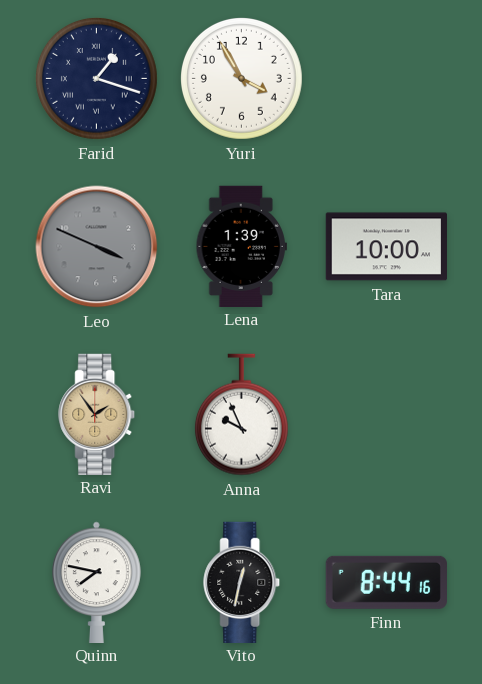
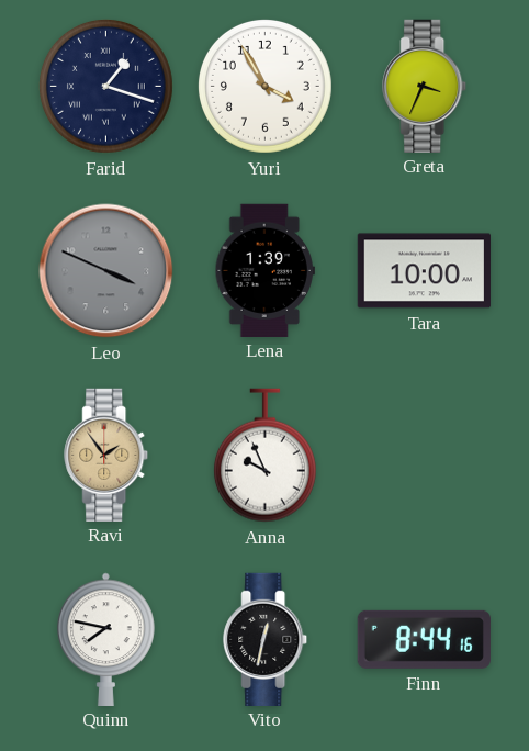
Greta: none -> 3:34
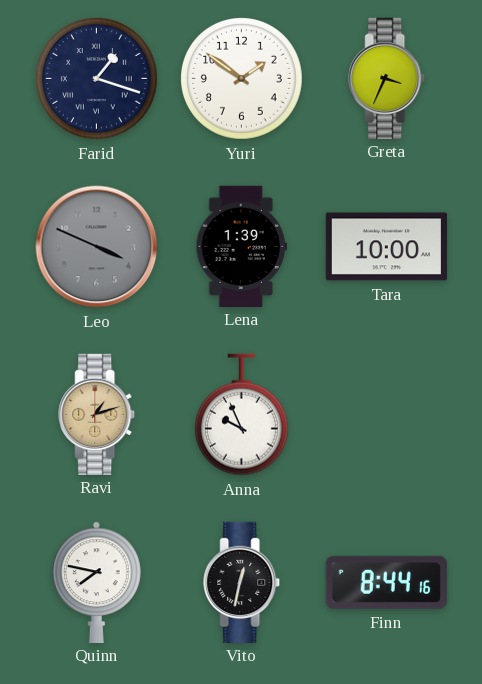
Yuri: 3:55 -> 1:51
Ravi: 1:54 -> 1:12
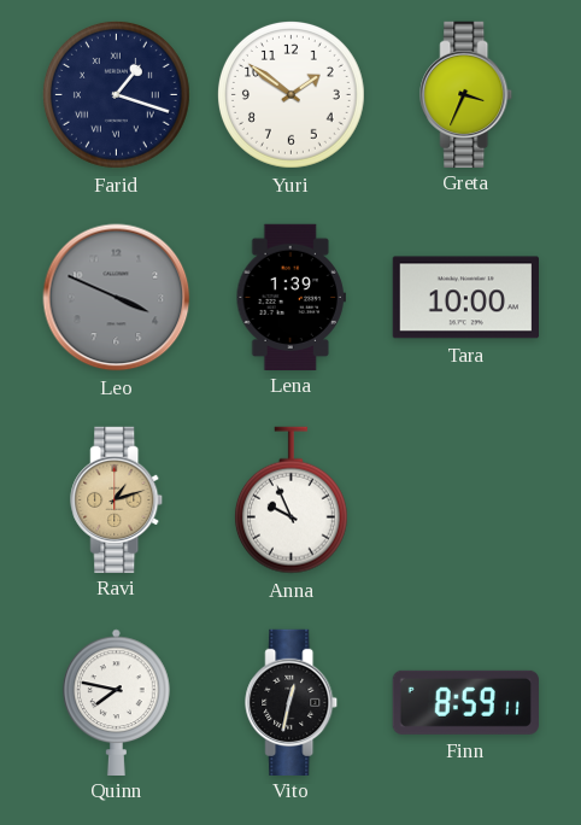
Finn: 8:44 -> 8:59
